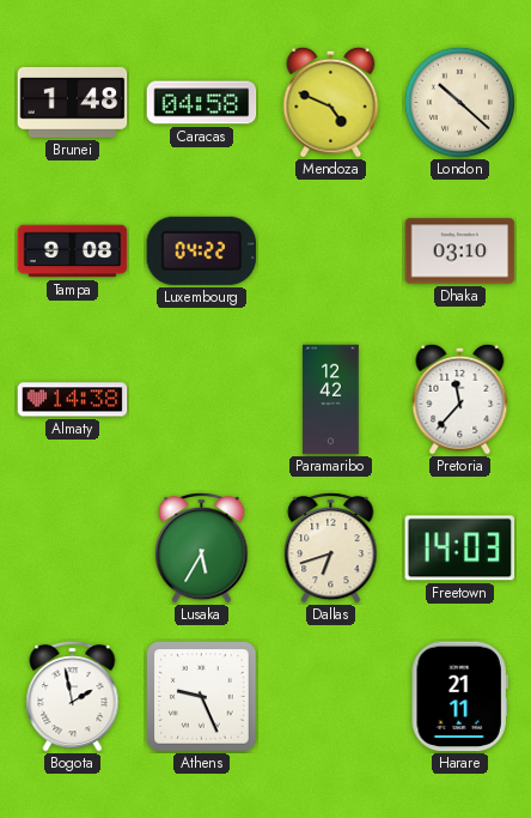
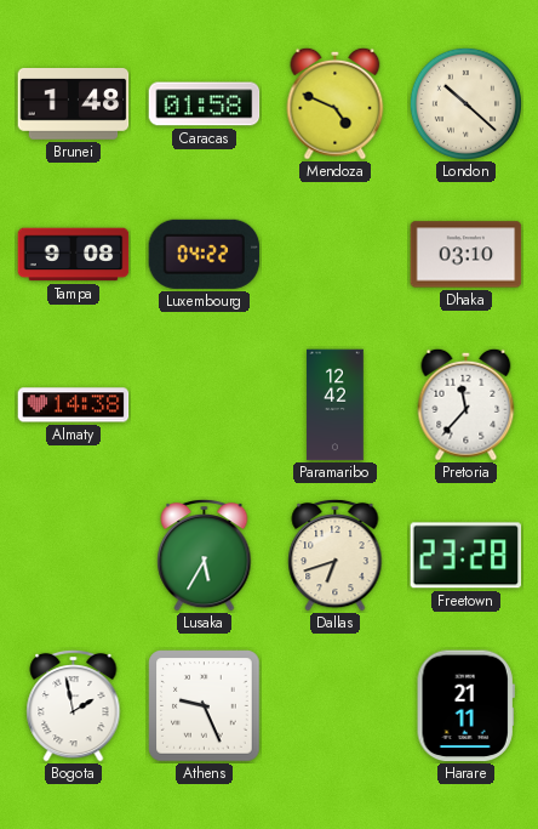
Caracas: 04:58 -> 01:58
Freetown: 14:03 -> 23:28
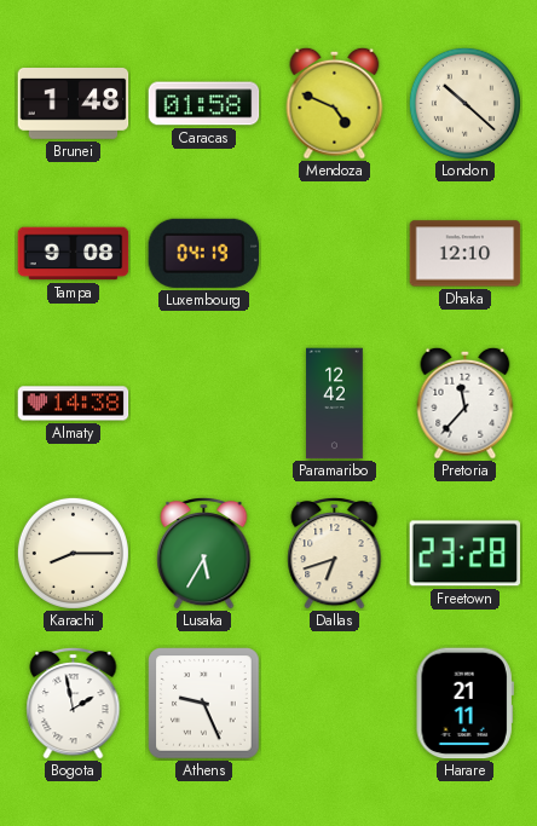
Luxembourg: 04:22 -> 04:19
Dhaka: 03:10 -> 12:10
Karachi: none -> 8:15
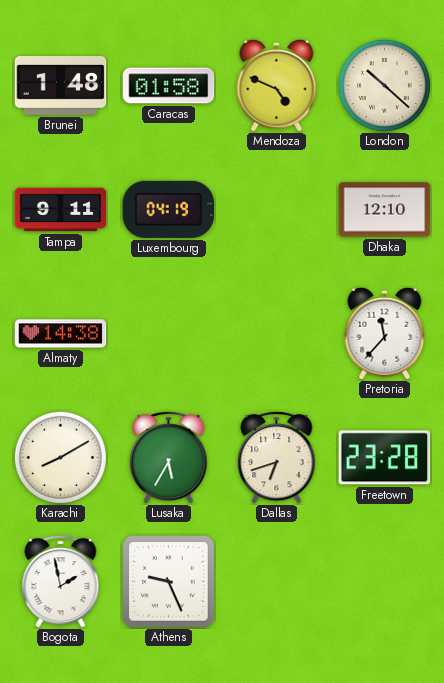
Tampa: 9:08 -> 9:11
Paramaribo: 12:42 -> none
Karachi: 8:15 -> 8:10
Harare: 21:11 -> none
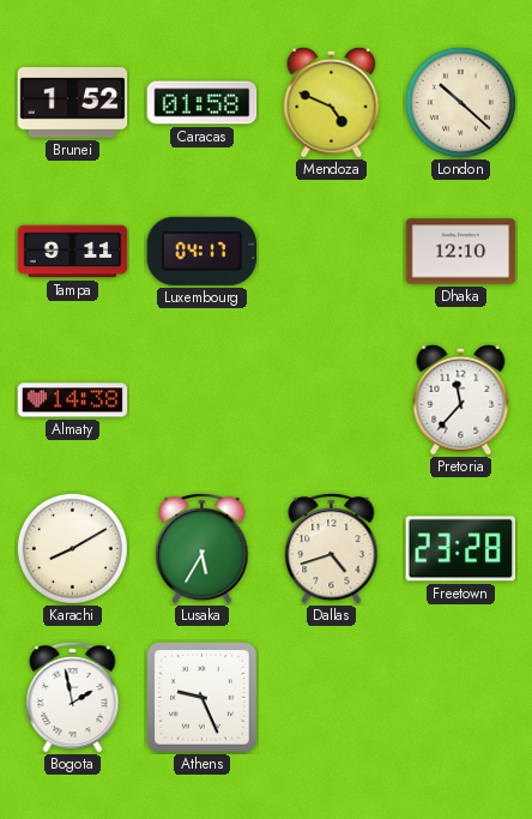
Brunei: 1:48 -> 1:52
Luxembourg: 04:19 -> 04:17
Dallas: 6:42 -> 4:42
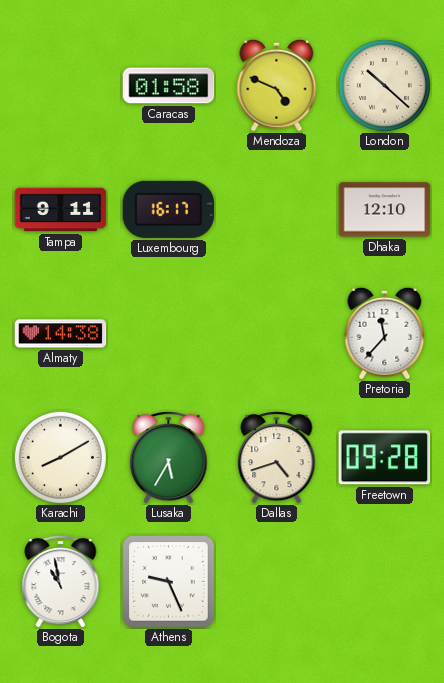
Brunei: 1:52 -> none
Luxembourg: 04:17 -> 16:17
Freetown: 23:28 -> 09:28
Bogota: 1:58 -> 10:58
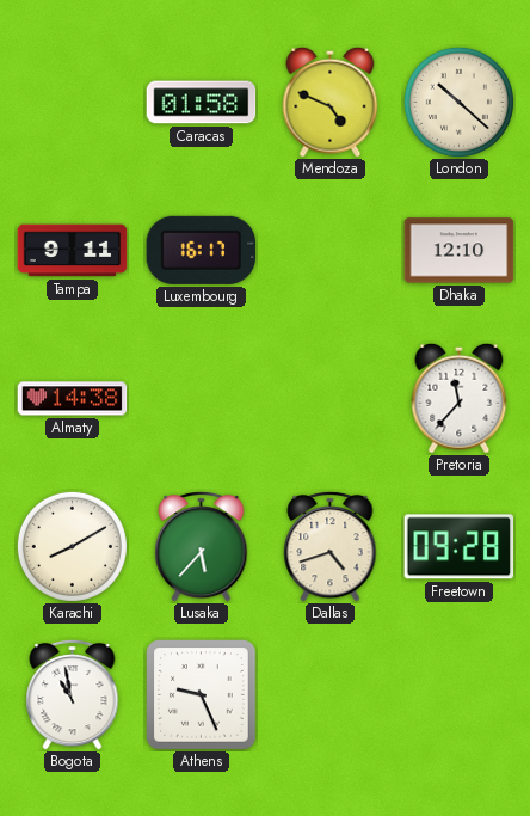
Lusaka: 5:35 -> 5:37
